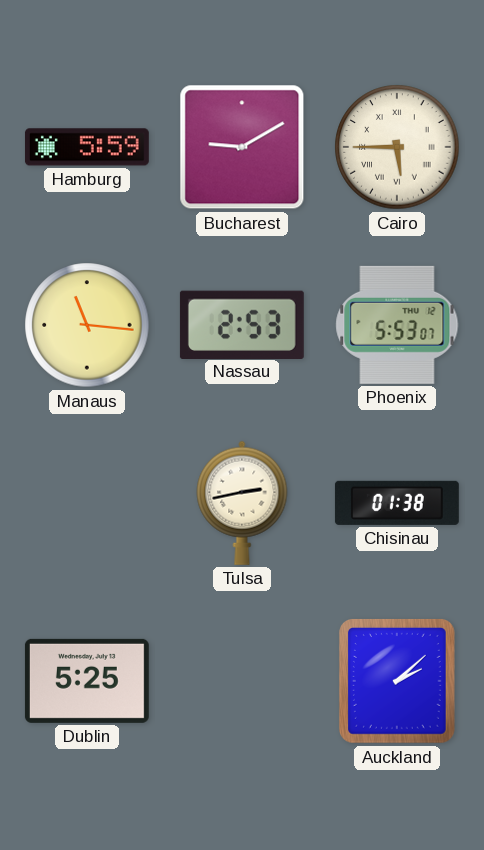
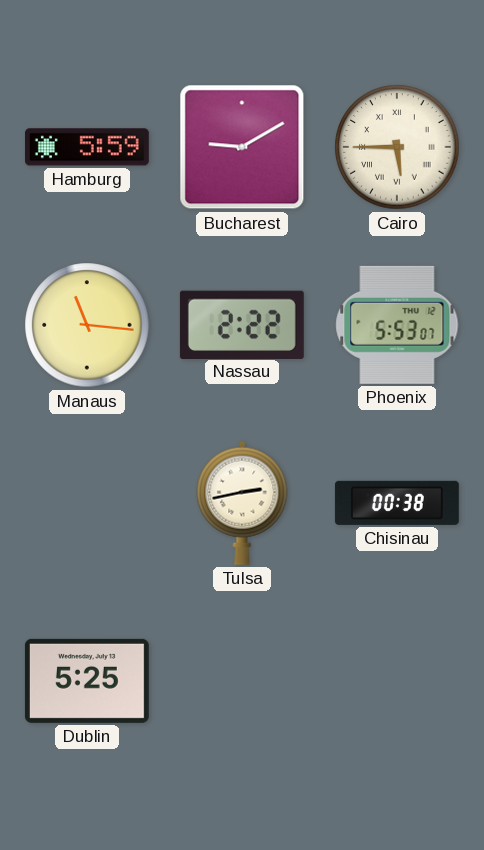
Nassau: 2:53 -> 2:22
Chisinau: 01:38 -> 00:38
Auckland: 2:08 -> none
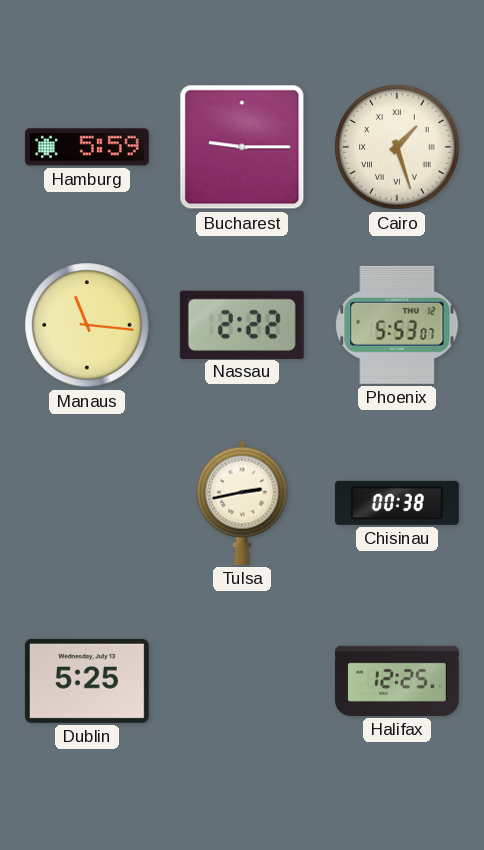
Bucharest: 9:10 -> 9:15
Cairo: 5:45 -> 1:27
Halifax: none -> 12:25
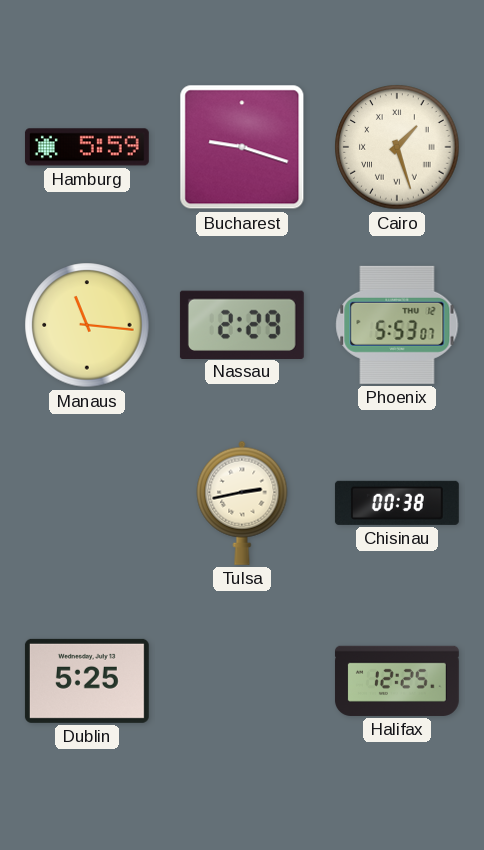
Bucharest: 9:15 -> 9:18
Nassau: 2:22 -> 2:29
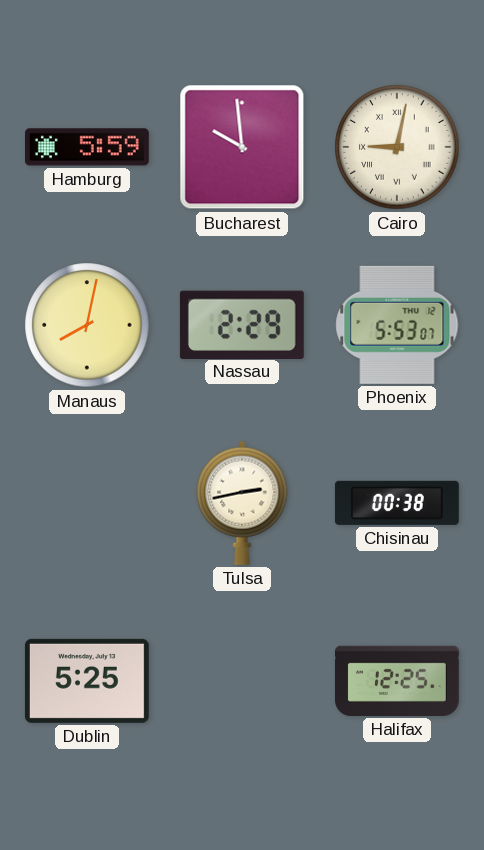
Bucharest: 9:18 -> 9:59
Cairo: 1:27 -> 9:02
Manaus: 11:16 -> 8:02
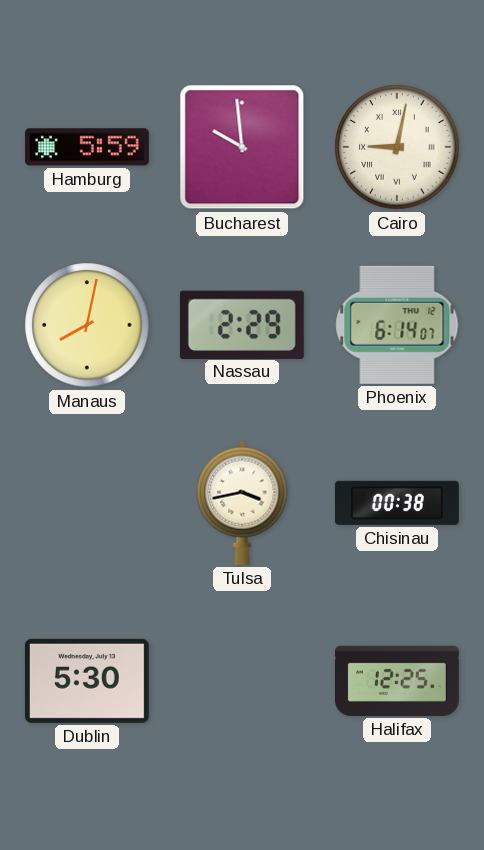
Phoenix: 5:53 -> 6:14
Tulsa: 2:43 -> 3:43
Dublin: 5:25 -> 5:30
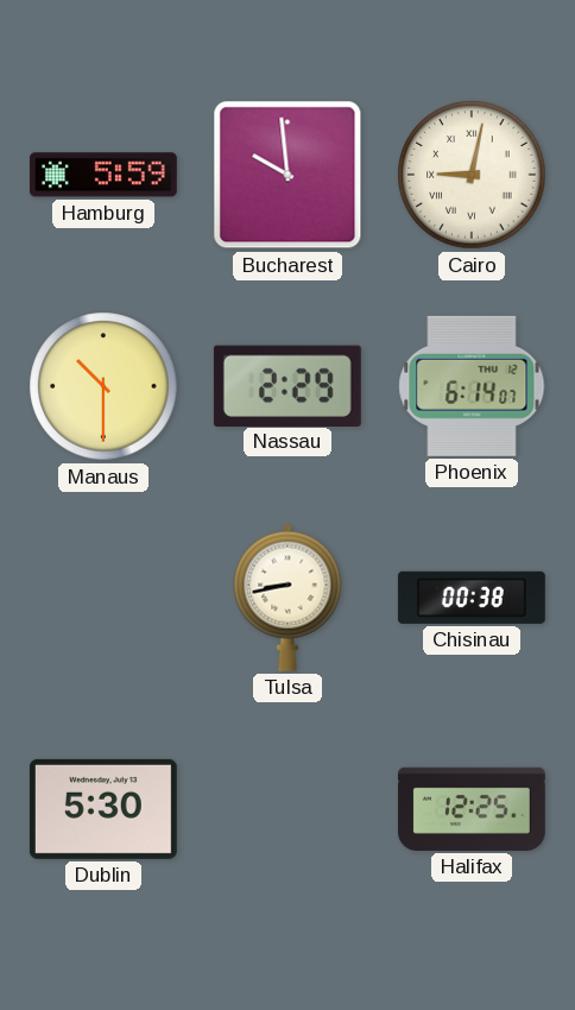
Manaus: 8:02 -> 10:30
Tulsa: 3:43 -> 8:43
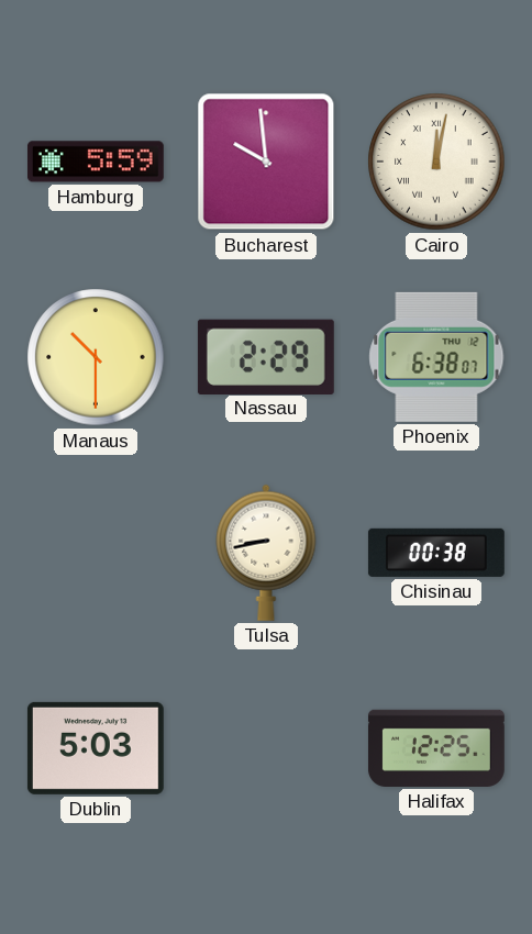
Cairo: 9:02 -> 12:02
Phoenix: 6:14 -> 6:38
Dublin: 5:30 -> 5:03
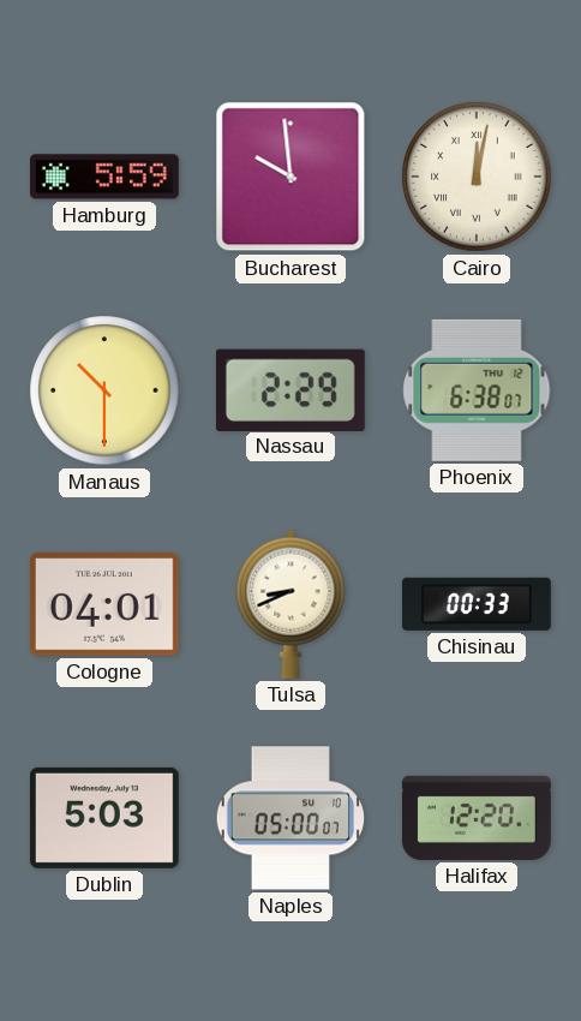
Cologne: none -> 04:01
Tulsa: 8:43 -> 8:41
Chisinau: 00:38 -> 00:33
Naples: none -> 05:00
Halifax: 12:25 -> 12:20
